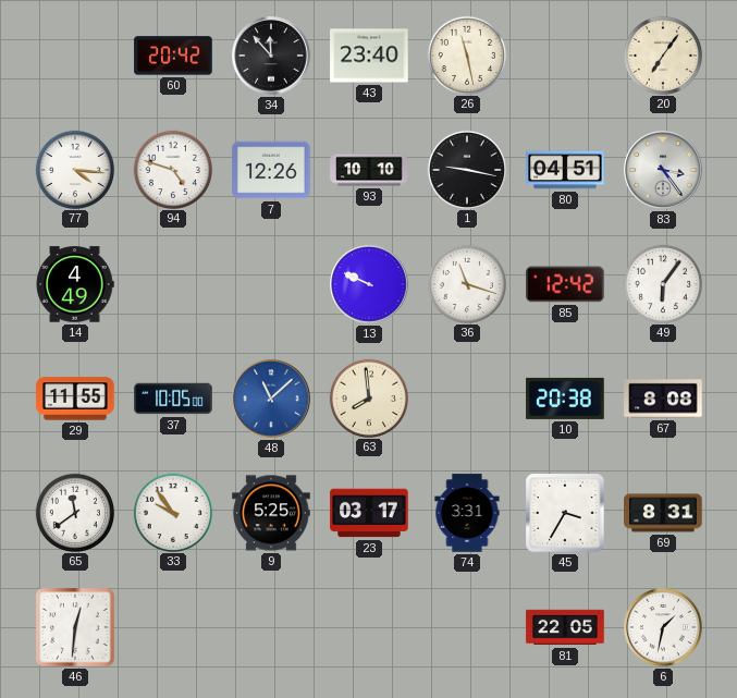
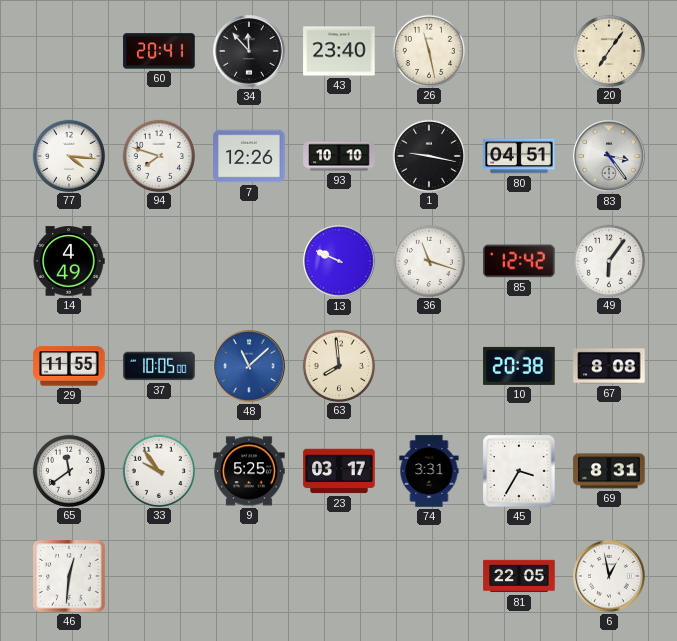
60: 20:42 -> 20:41
94: 4:48 -> 7:48
6: 1:32 -> 12:58
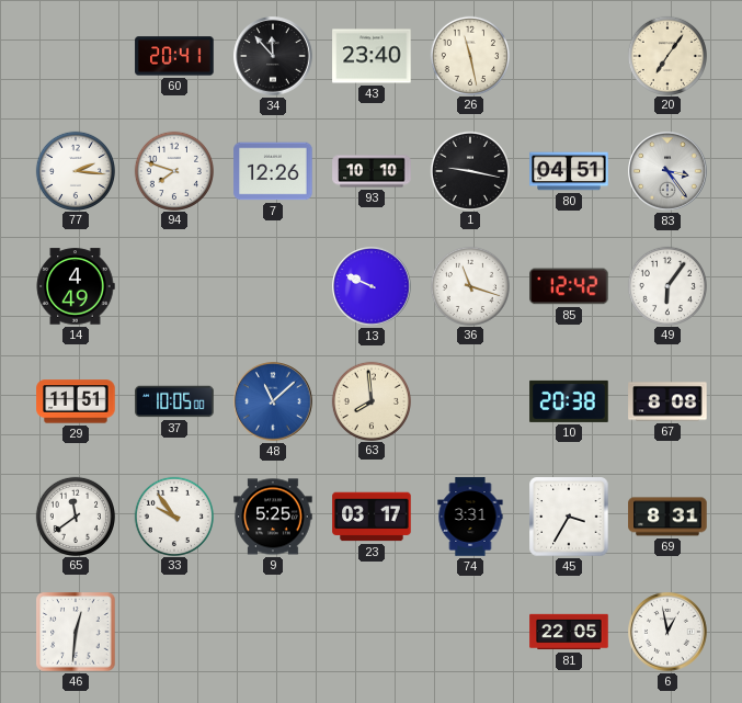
77: 4:16 -> 2:16
29: 11:55 -> 11:51
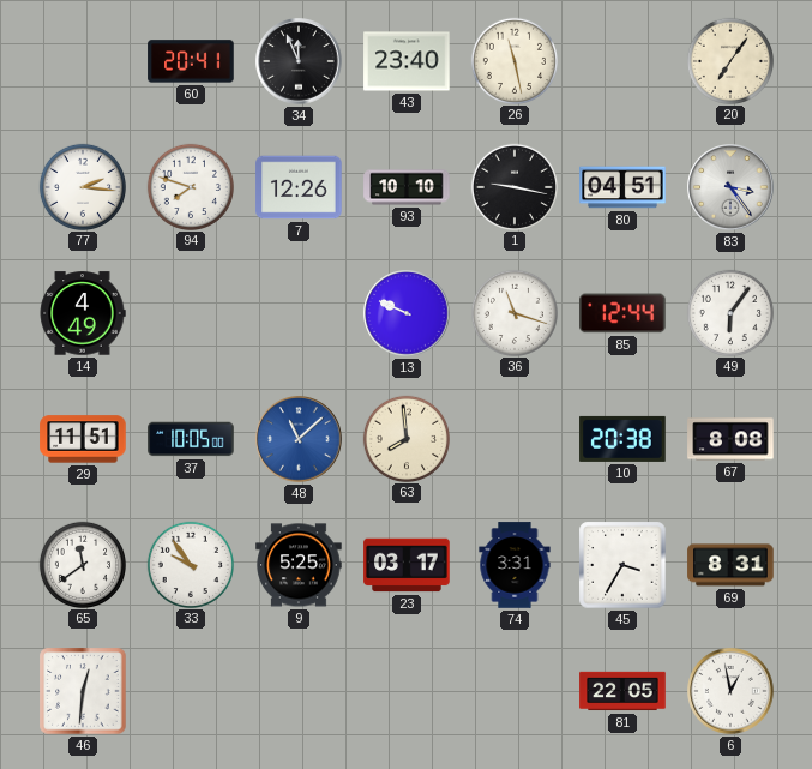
34: 11:53 -> 11:56
85: 12:42 -> 12:44
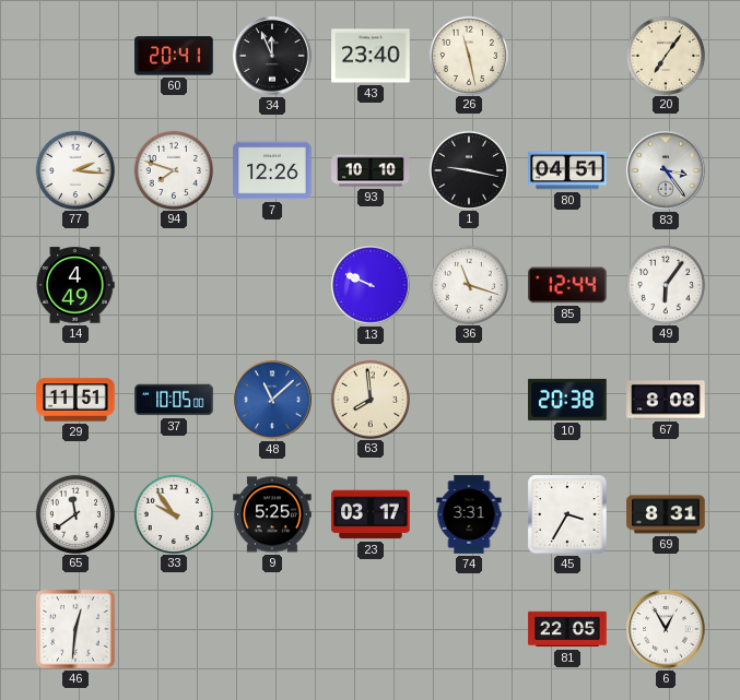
6: 12:58 -> 12:55
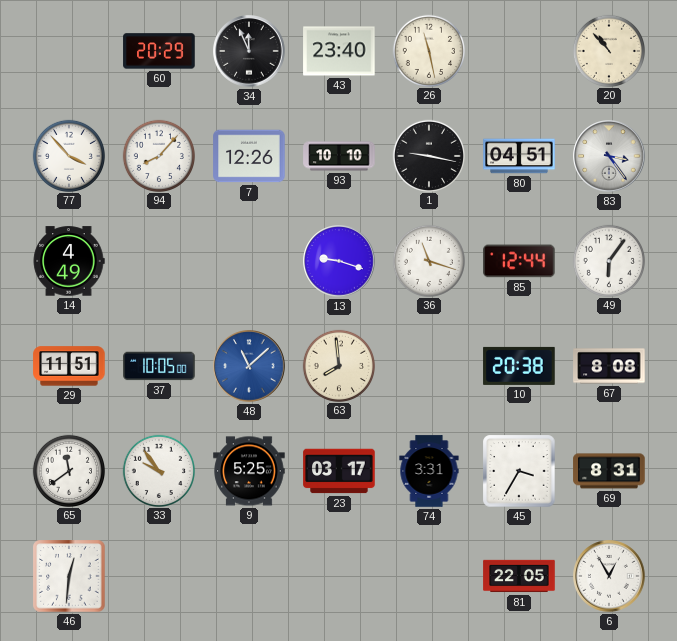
60: 20:41 -> 20:29
20: 7:06 -> 10:53
77: 2:16 -> 3:53
94: 7:48 -> 8:07
13: 9:49 -> 9:18
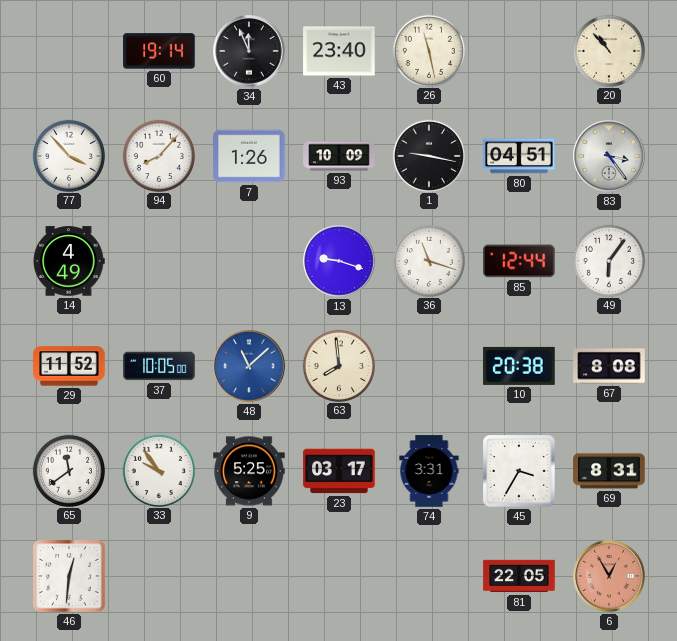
60: 20:29 -> 19:14
7: 12:26 -> 1:26
93: 10:10 -> 10:09
29: 11:51 -> 11:52
6 dial: white -> salmon
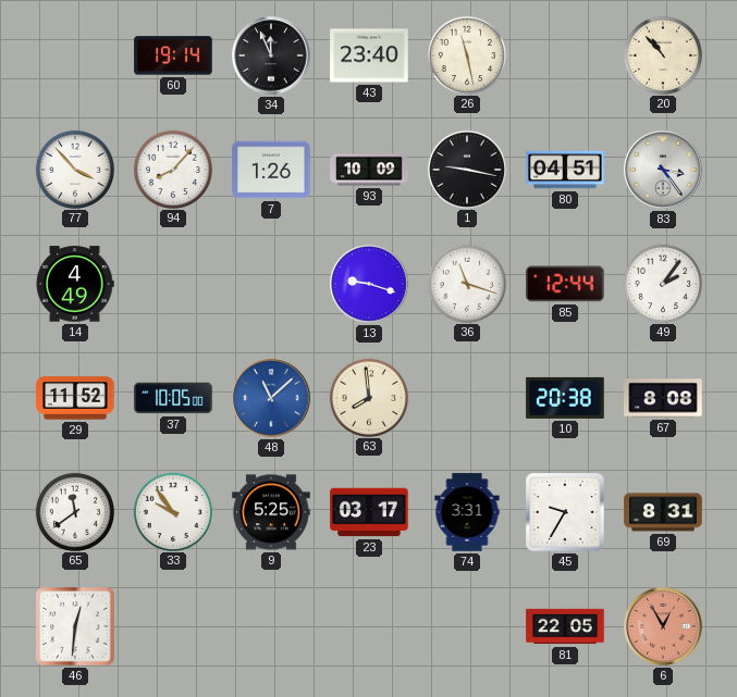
49: 6:06 -> 2:06
45: 3:35 -> 9:35
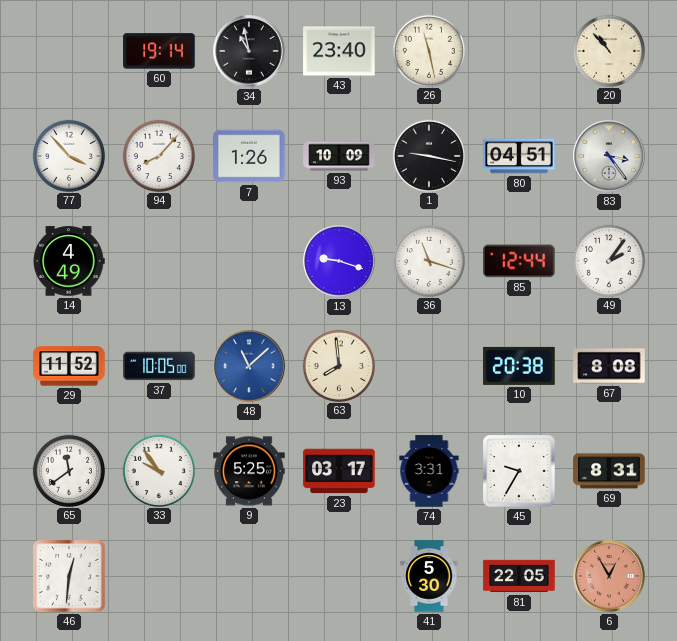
34: 11:56 -> 10:58
41: none -> 5:30
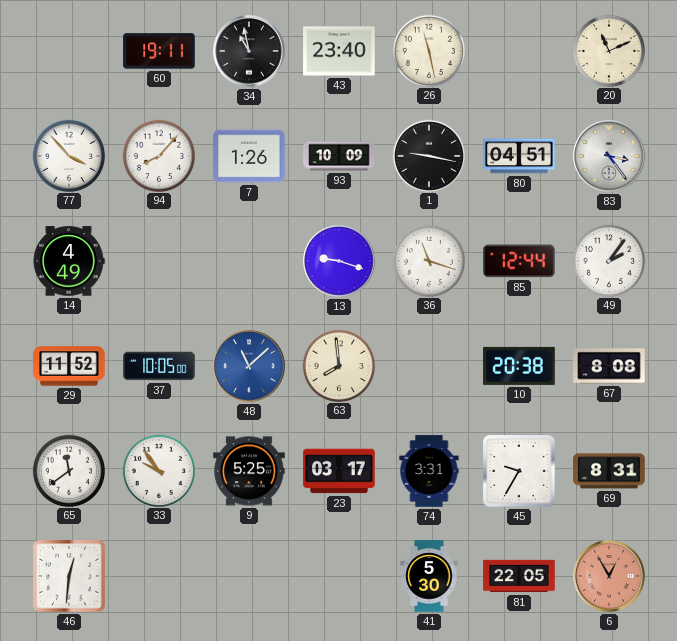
60: 19:14 -> 19:11
20: 10:53 -> 11:11
